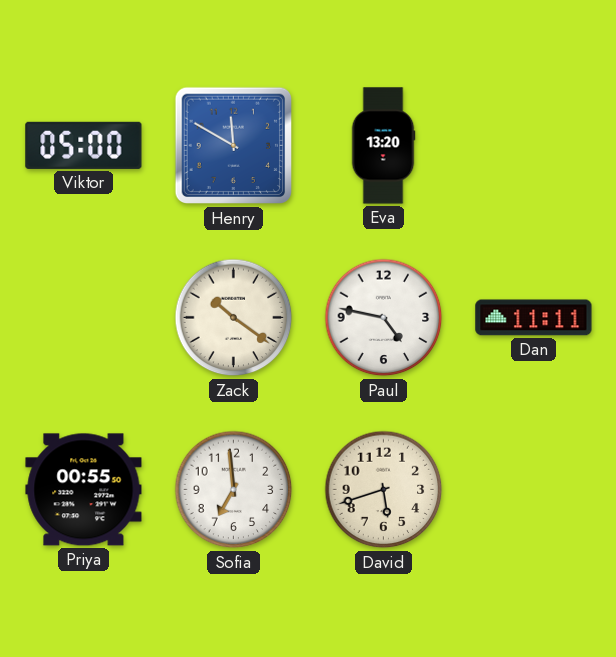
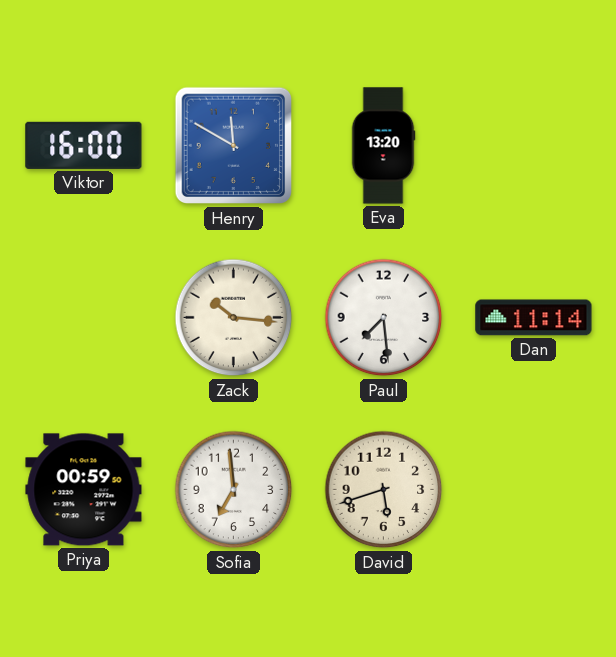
Viktor: 05:00 -> 16:00
Zack: 10:21 -> 10:16
Paul: 4:47 -> 7:29
Dan: 11:11 -> 11:14
Priya: 00:55 -> 00:59
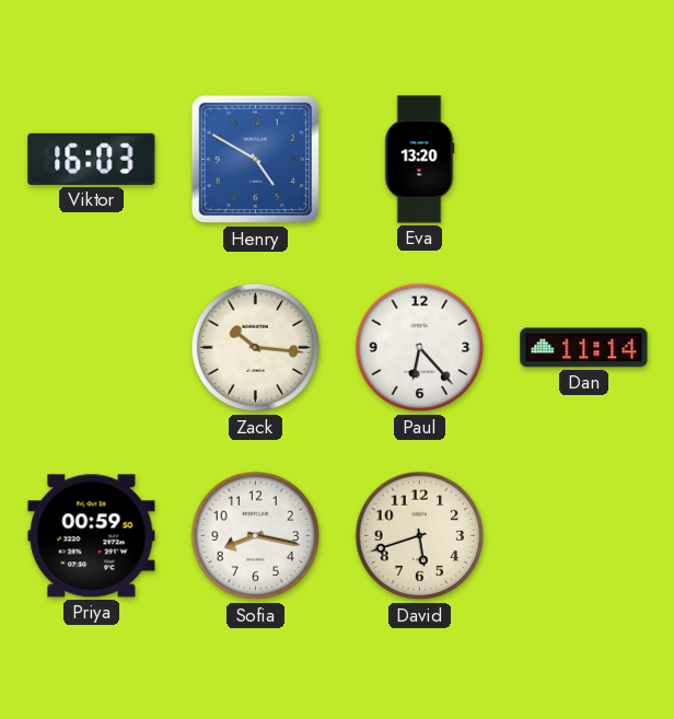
Viktor: 16:00 -> 16:03
Henry: 11:50 -> 4:50
Paul: 7:29 -> 6:23
Sofia: 6:59 -> 8:17
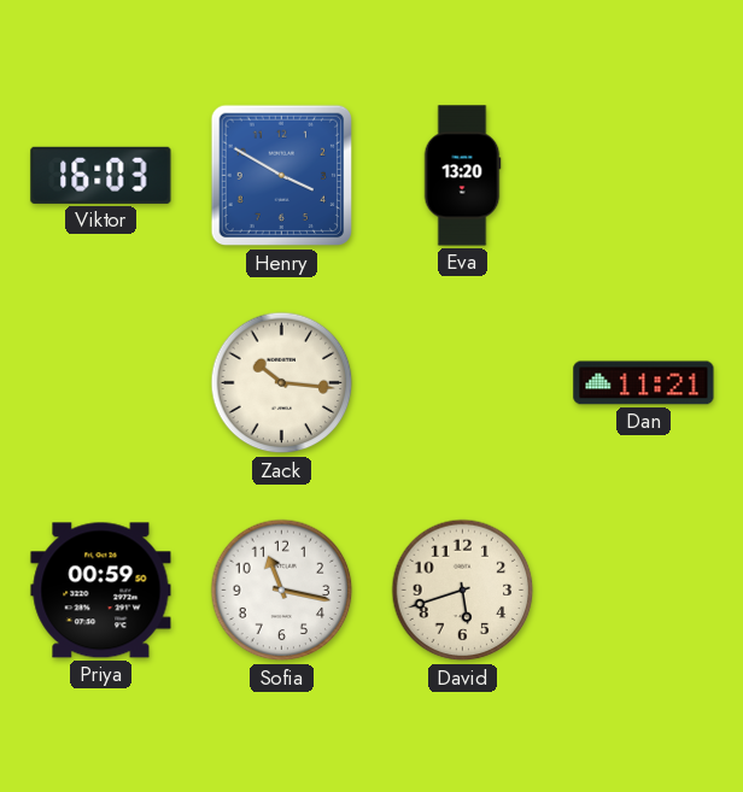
Henry: 4:50 -> 3:50
Paul: 6:23 -> none
Dan: 11:14 -> 11:21
Sofia: 8:17 -> 11:17
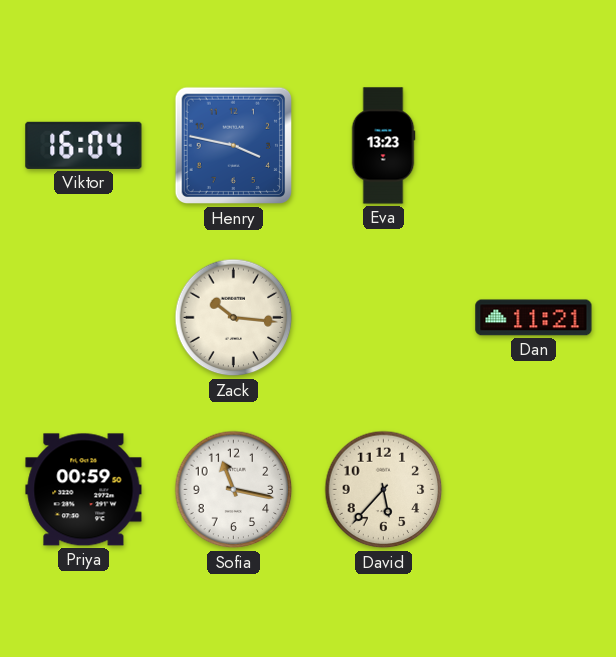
Viktor: 16:03 -> 16:04
Henry: 3:50 -> 3:47
Eva: 13:20 -> 13:23
David: 5:42 -> 5:37
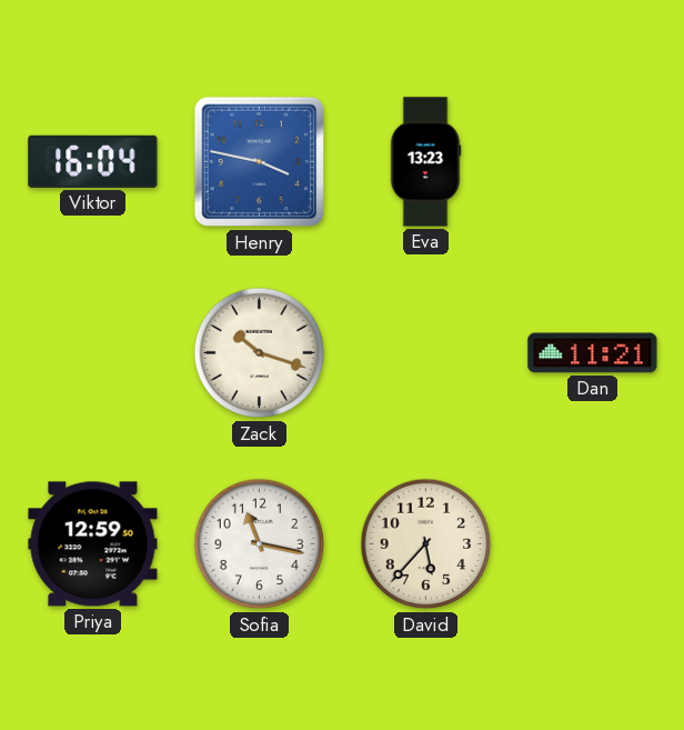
Zack: 10:16 -> 10:18
Priya: 00:59 -> 12:59
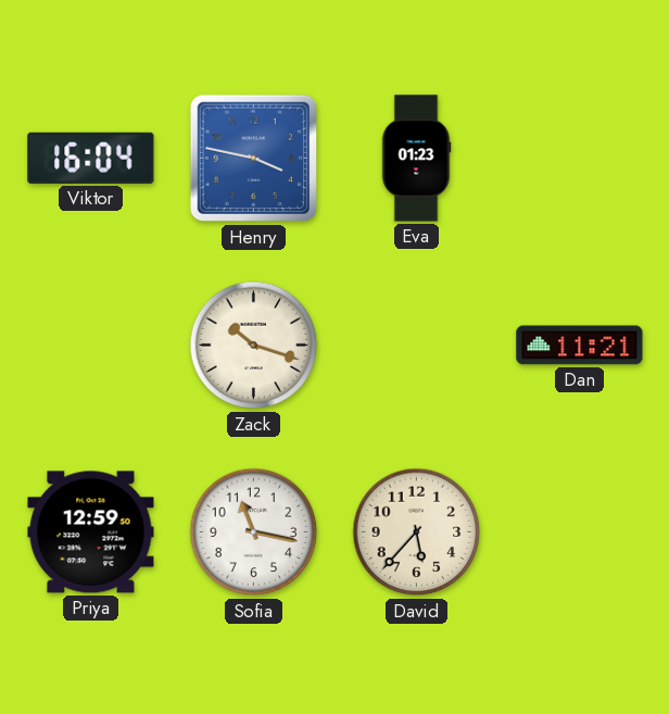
Eva: 13:23 -> 01:23
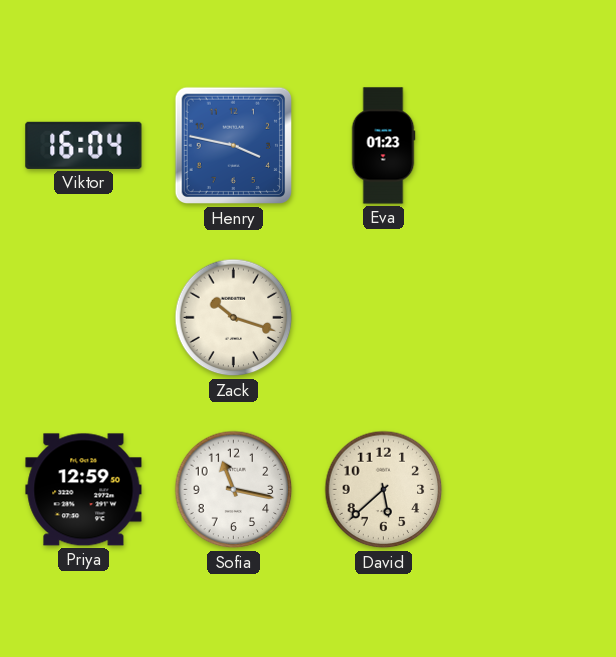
Dan: 11:21 -> none
David: 5:37 -> 5:38
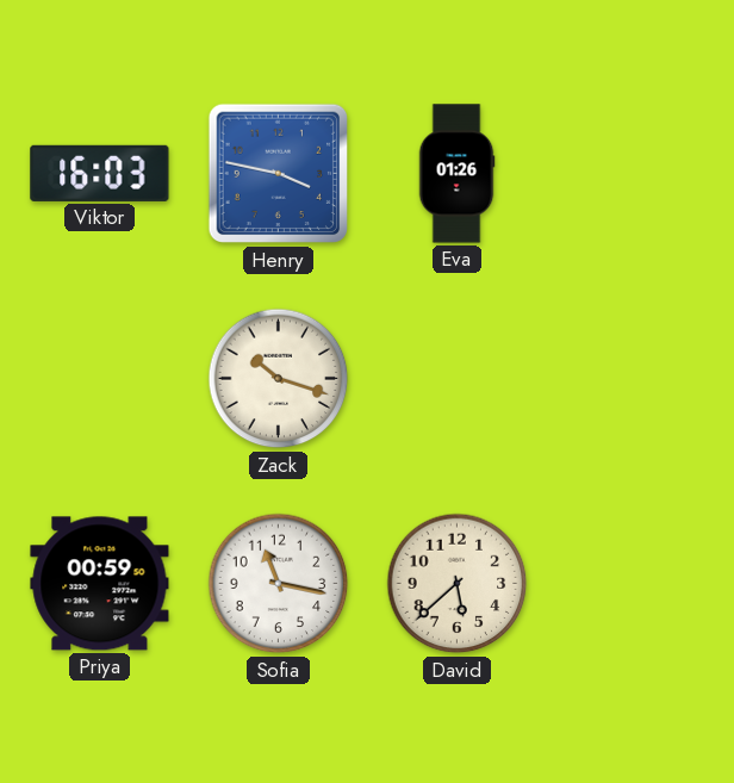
Viktor: 16:04 -> 16:03
Eva: 01:23 -> 01:26
Priya: 12:59 -> 00:59
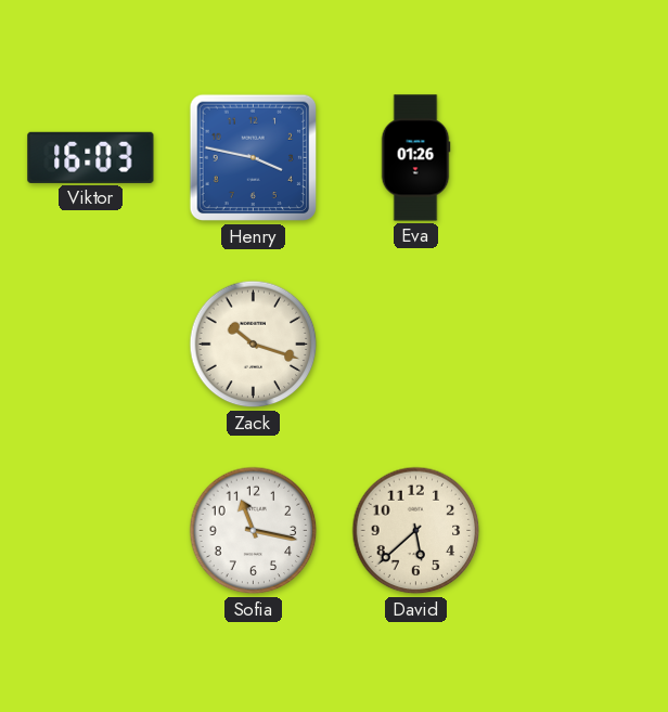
Priya: 00:59 -> none
